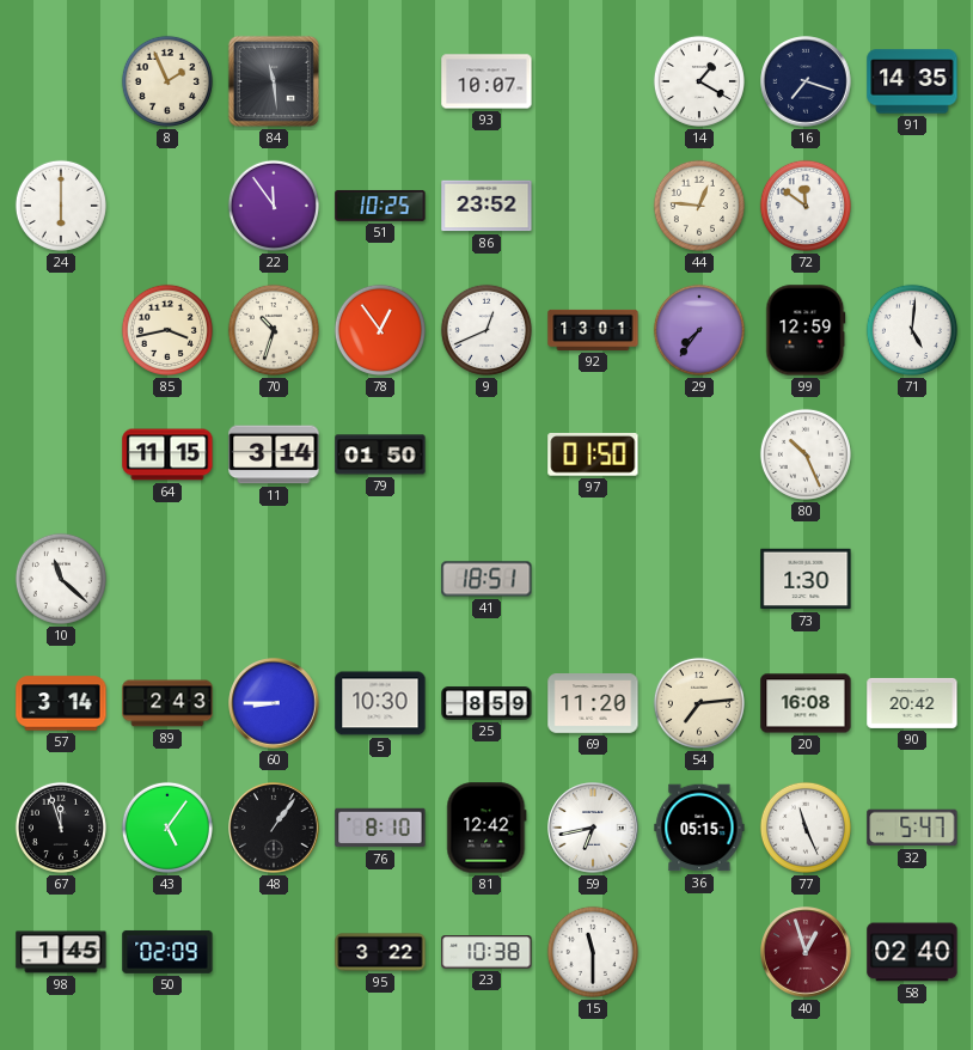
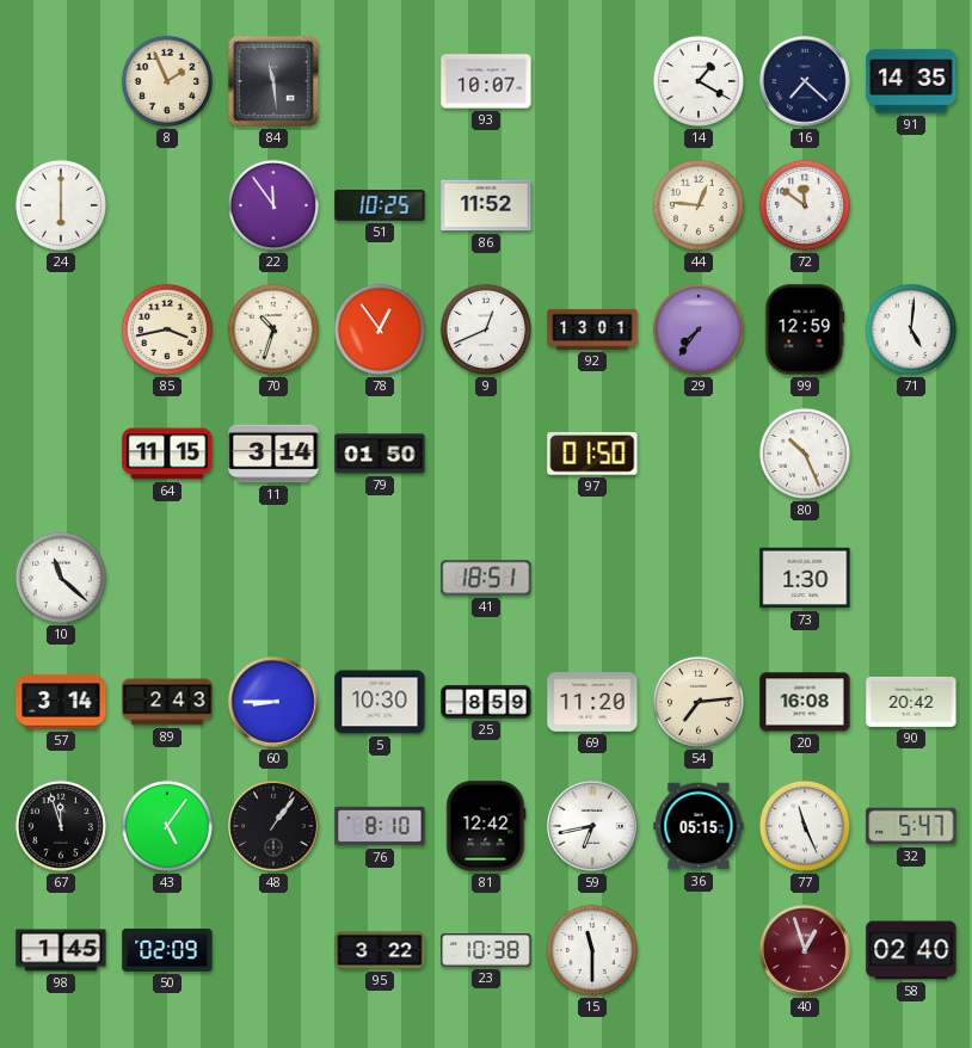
16: 7:18 -> 7:22
86: 23:52 -> 11:52
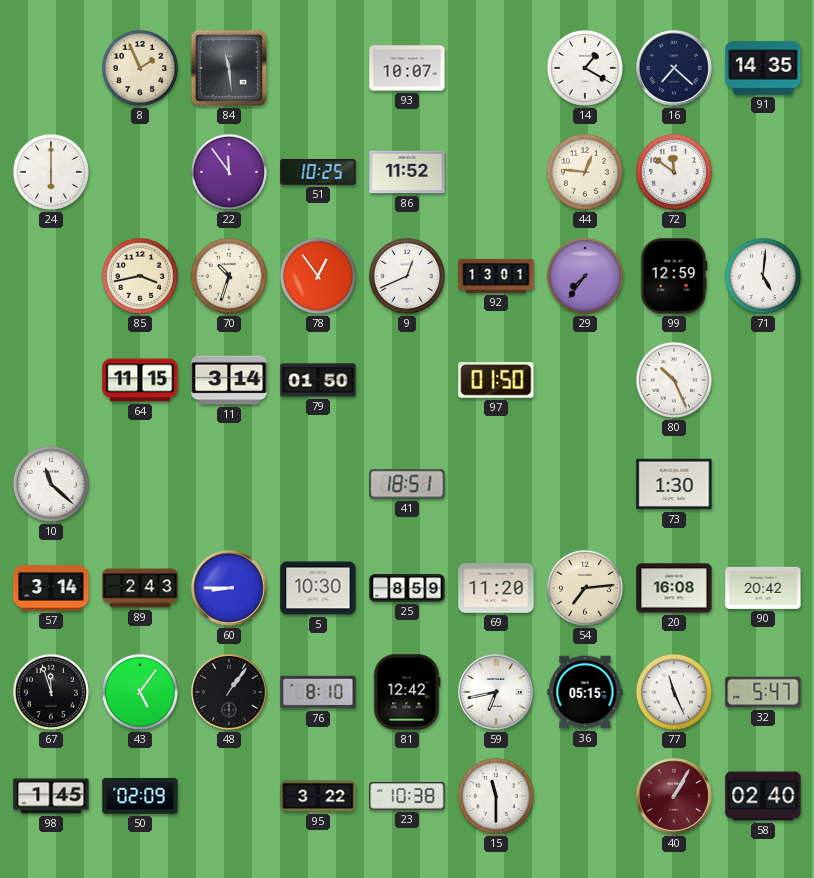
40: 12:57 -> 1:05
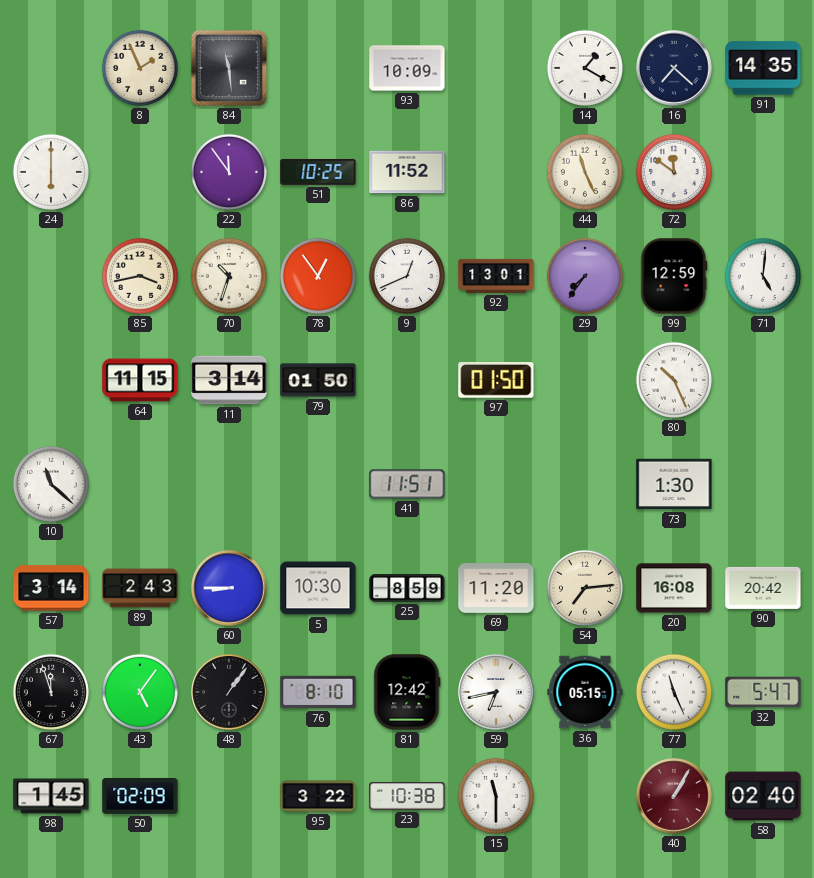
93: 10:07 -> 10:09
44: 12:46 -> 11:26
41: 18:51 -> 11:51
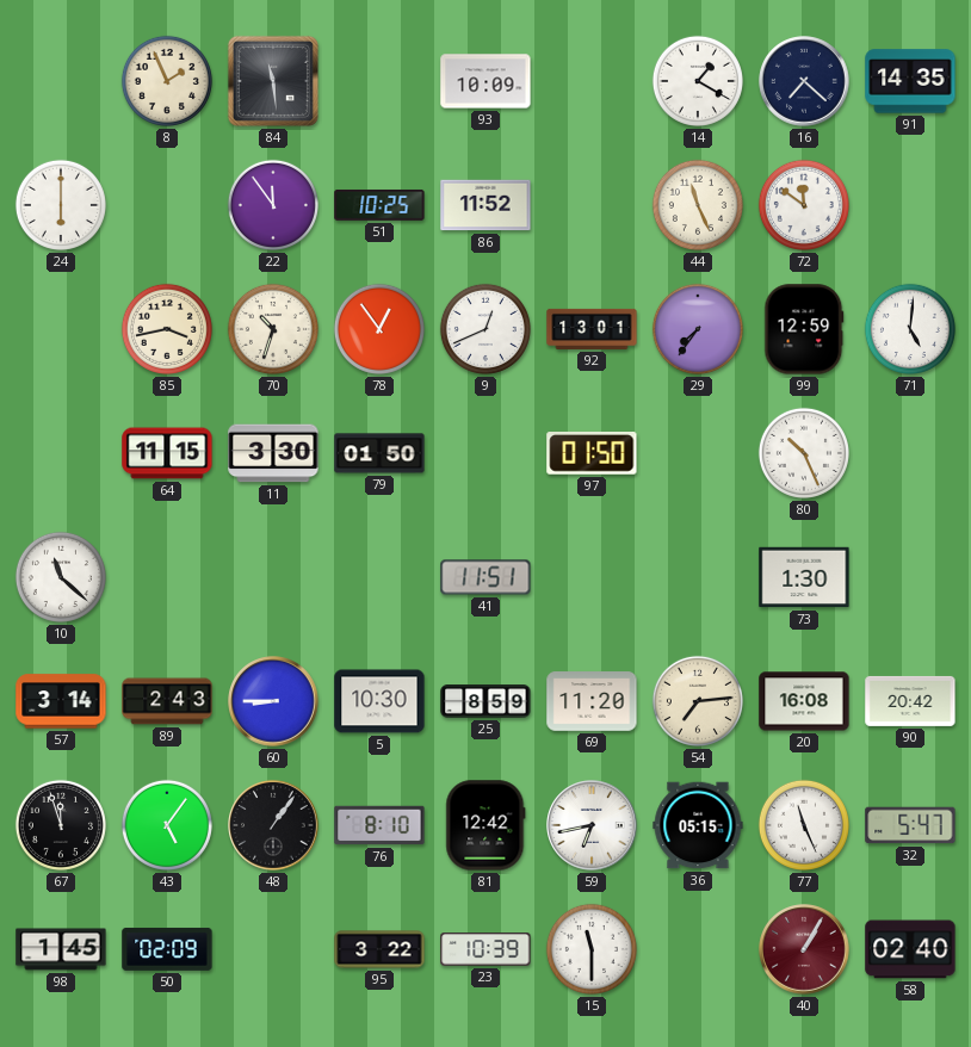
11: 3:14 -> 3:30
23: 10:38 -> 10:39
